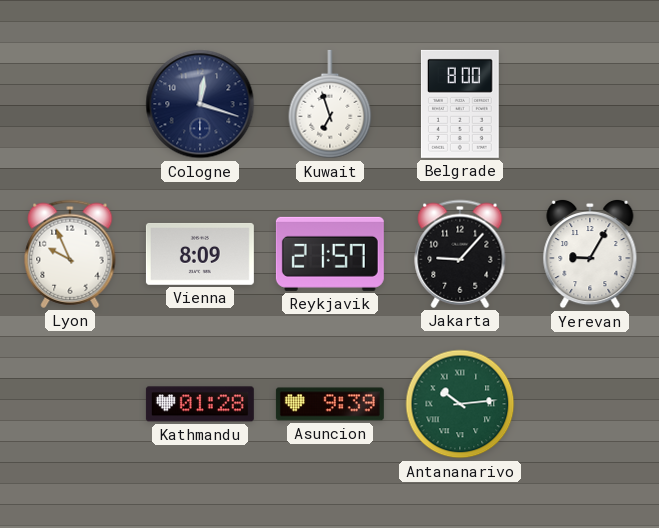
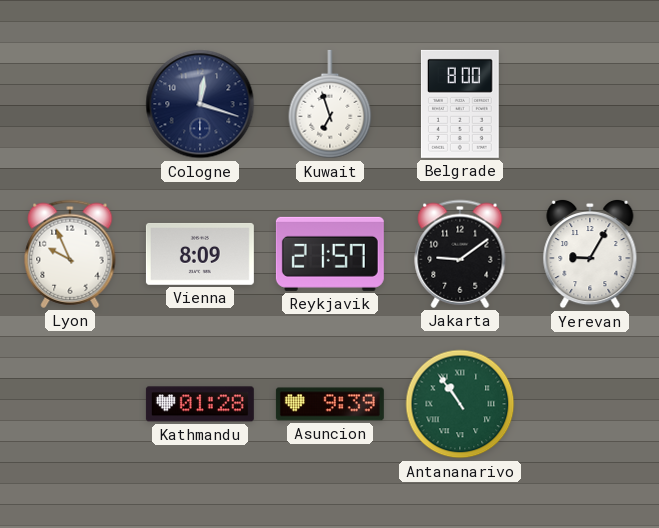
Jakarta: 9:07 -> 9:09
Antananarivo: 10:14 -> 10:54
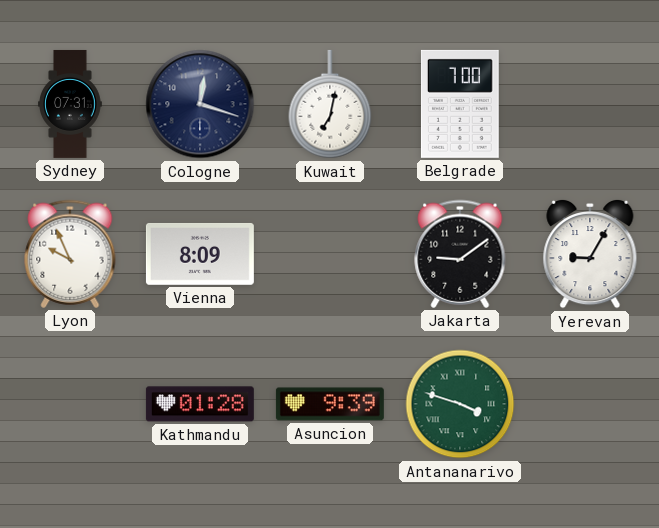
Sydney: none -> 07:31
Kuwait: 6:57 -> 7:02
Belgrade: 8:00 -> 7:00
Reykjavik: 21:57 -> none
Antananarivo: 10:54 -> 3:48
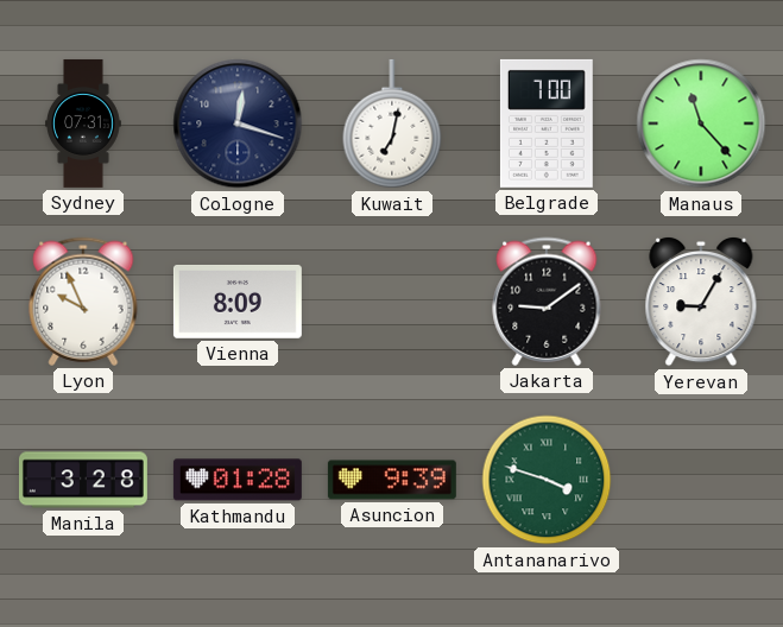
Manaus: none -> 11:23
Manila: none -> 3:28
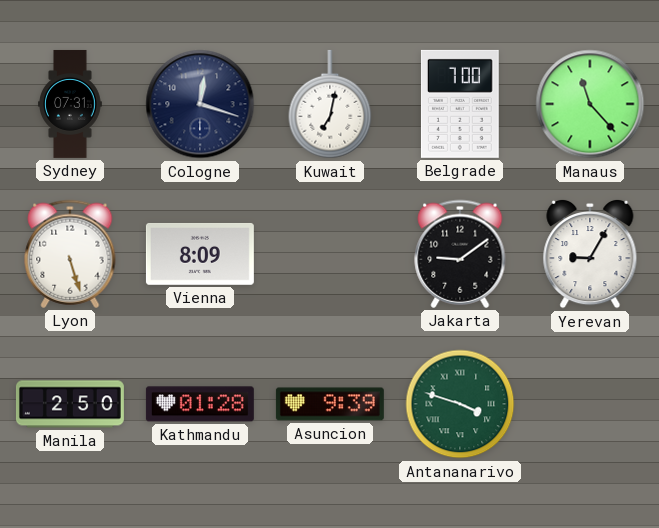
Lyon: 9:56 -> 5:27
Manila: 3:28 -> 2:50
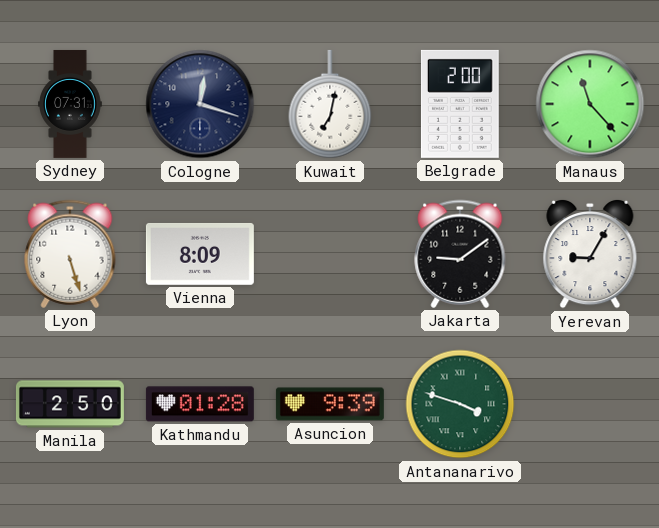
Belgrade: 7:00 -> 2:00
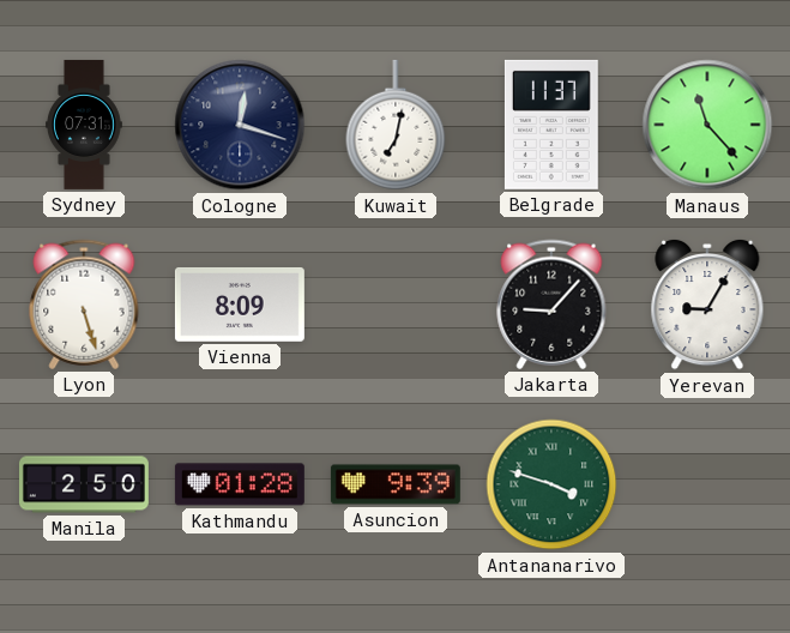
Belgrade: 2:00 -> 11:37
Jakarta: 9:09 -> 9:07
